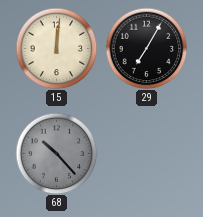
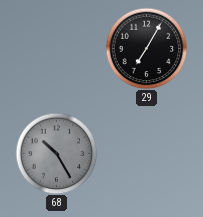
15: 12:01 -> none
68: 10:23 -> 10:25
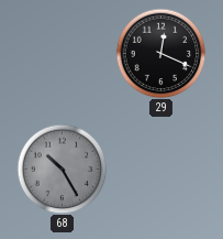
29: 7:05 -> 12:19
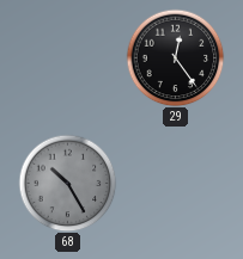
29: 12:19 -> 12:24
